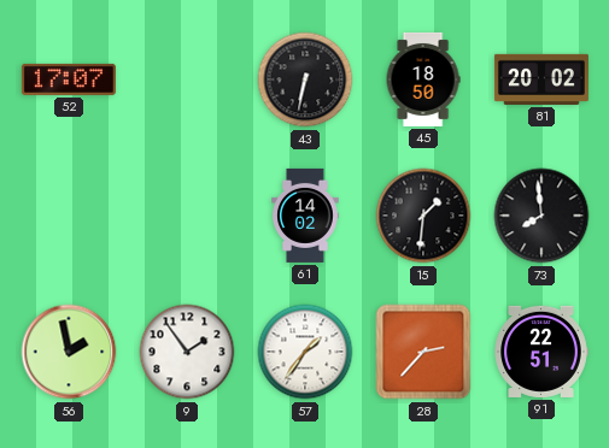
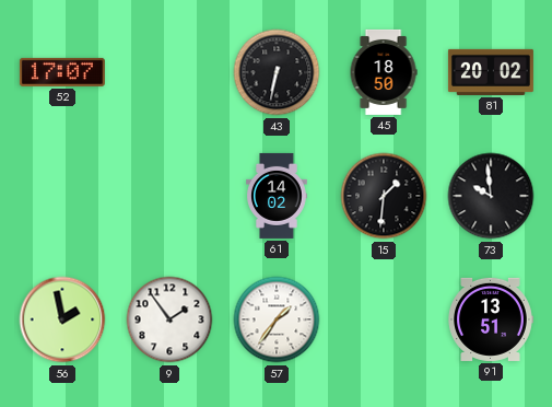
73: 7:59 -> 9:59
28: 2:37 -> none
91: 22:51 -> 13:51
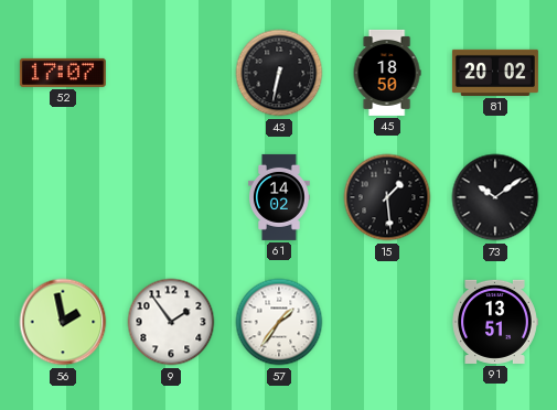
15: 1:31 -> 1:29
73: 9:59 -> 10:09
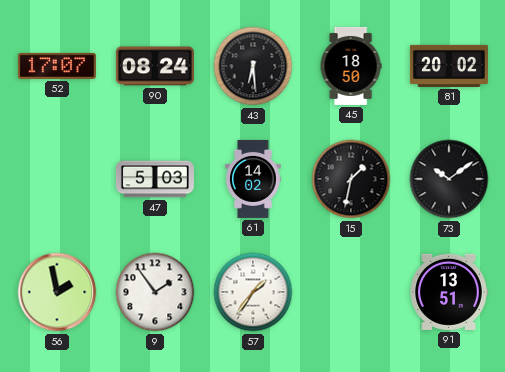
90: none -> 08:24
43: 6:32 -> 6:29
47: none -> 5:03
15: 1:29 -> 1:32
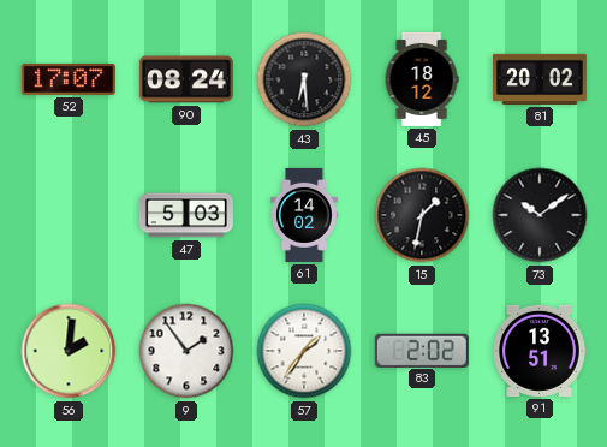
45: 18:50 -> 18:12
56: 1:58 -> 2:01
83: none -> 2:02
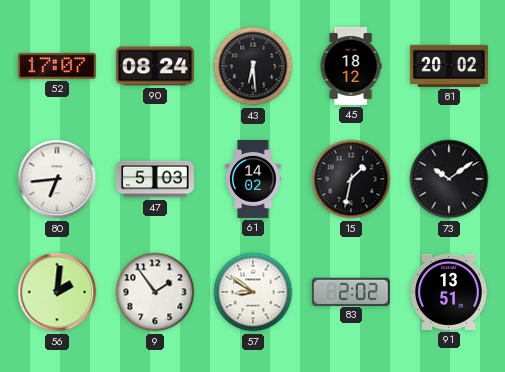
80: none -> 6:44
57: 1:36 -> 8:51
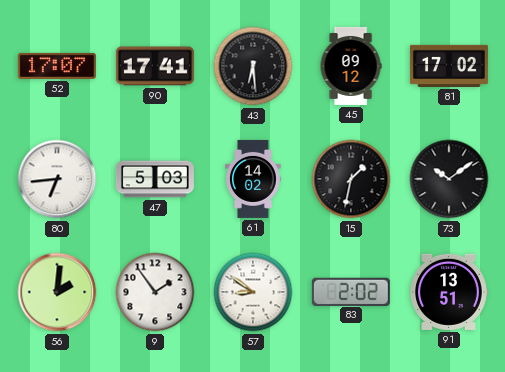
90: 08:24 -> 17:41
45: 18:12 -> 09:12
81: 20:02 -> 17:02
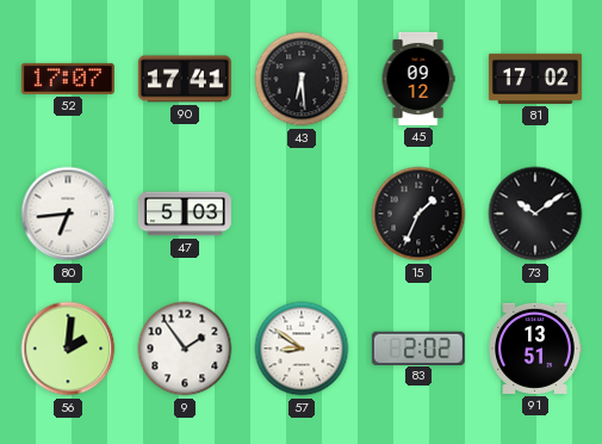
61: 14:02 -> none
15: 1:32 -> 1:34
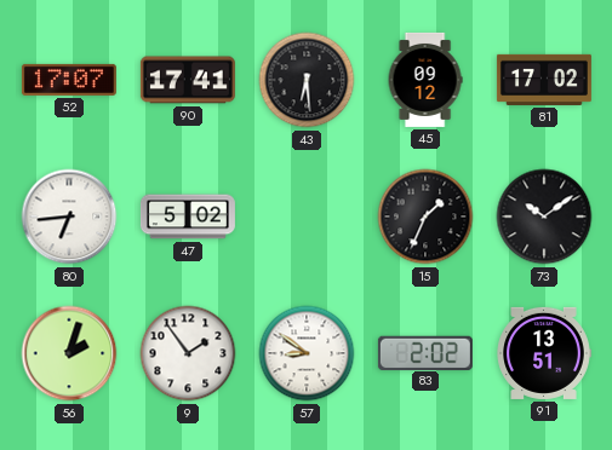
47: 5:03 -> 5:02
56: 2:01 -> 2:03
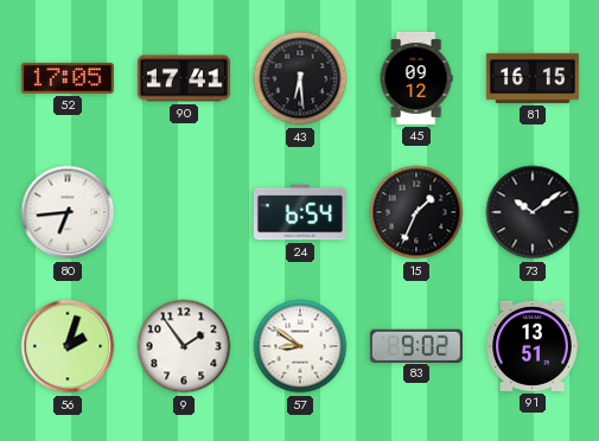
52: 17:07 -> 17:05
81: 17:02 -> 16:15
47: 5:02 -> none
24: none -> 6:54
83: 2:02 -> 9:02
